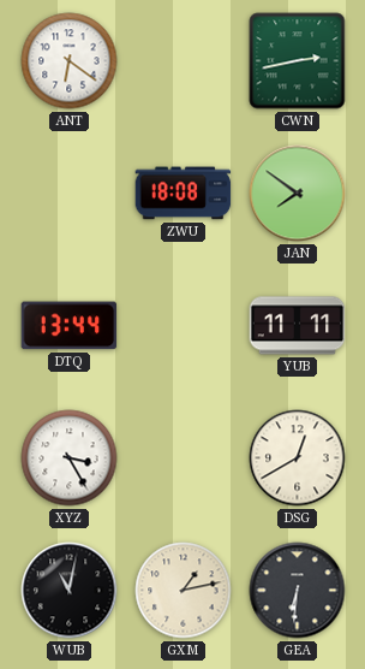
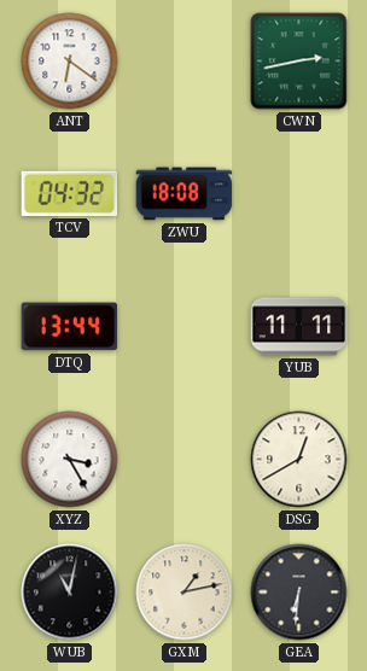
TCV: none -> 04:32
JAN: 7:51 -> none
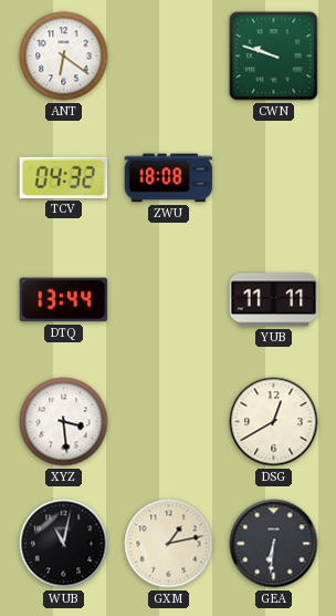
CWN: 2:43 -> 9:48
XYZ: 3:25 -> 3:29
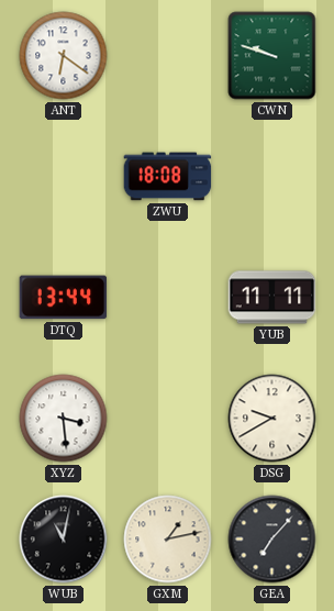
TCV: 04:32 -> none
DSG: 12:40 -> 9:40
GEA: 6:31 -> 7:07
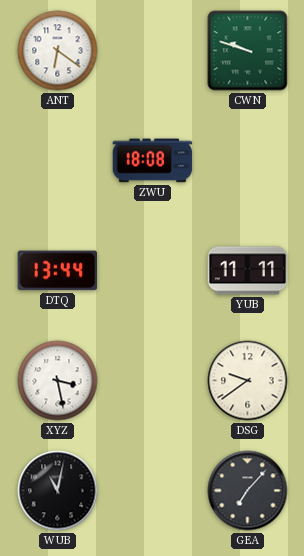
XYZ: 3:29 -> 3:28
DSG: 9:40 -> 9:39
GXM: 1:13 -> none
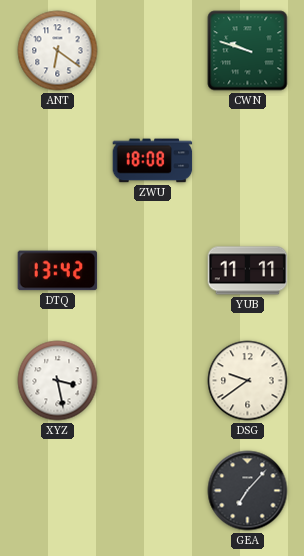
DTQ: 13:44 -> 13:42
WUB: 11:02 -> none
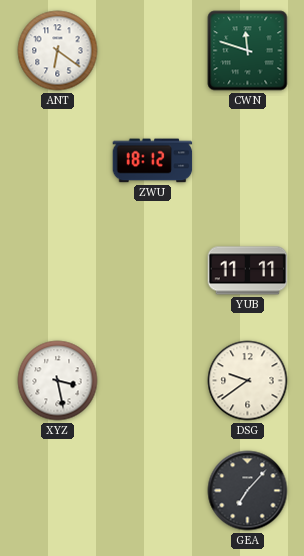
CWN: 9:48 -> 11:48
ZWU: 18:08 -> 18:12
DTQ: 13:42 -> none
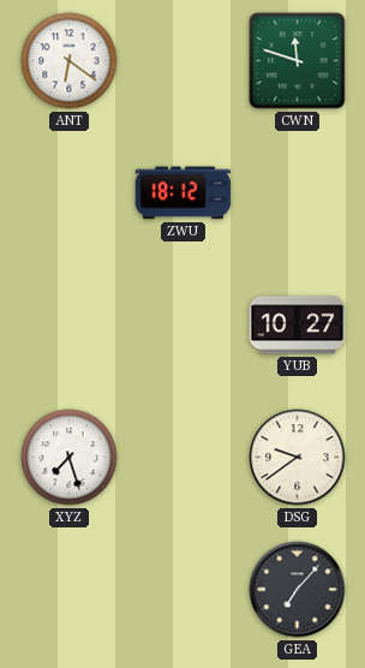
YUB: 11:11 -> 10:27
XYZ: 3:28 -> 7:27
